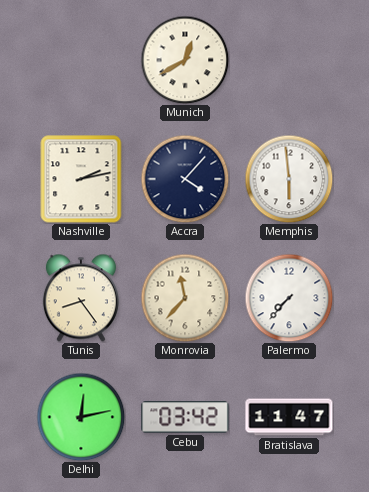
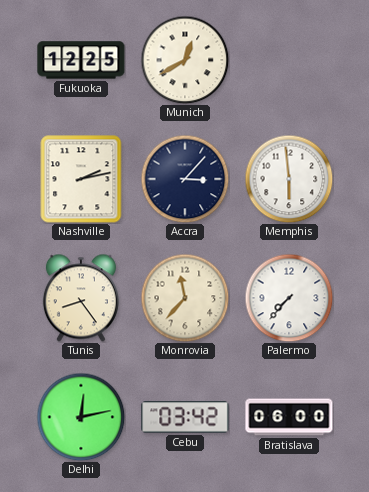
Fukuoka: none -> 12:25
Accra: 4:07 -> 3:07
Bratislava: 11:47 -> 06:00
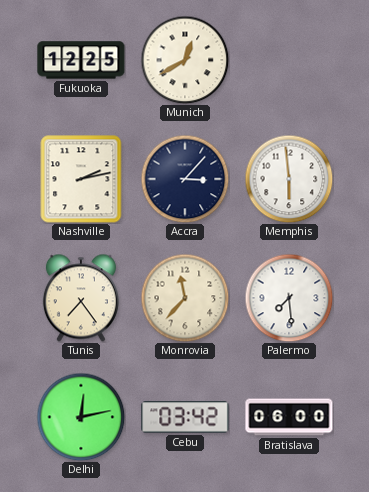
Tunis: 8:24 -> 7:24
Palermo: 7:37 -> 7:29
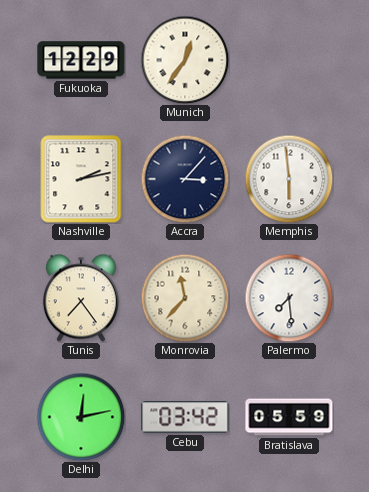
Fukuoka: 12:25 -> 12:29
Munich: 12:40 -> 12:36
Bratislava: 06:00 -> 05:59
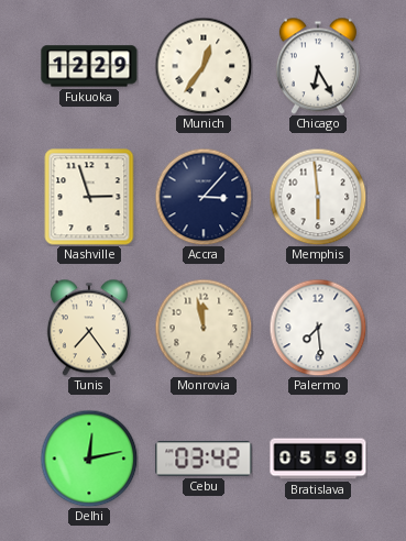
Chicago: none -> 6:25
Nashville: 2:13 -> 2:57
Monrovia: 11:37 -> 11:58
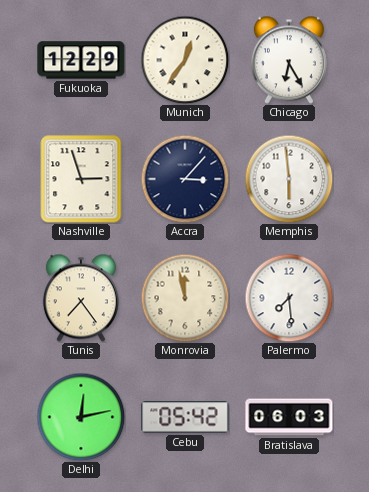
Cebu: 03:42 -> 05:42
Bratislava: 05:59 -> 06:03
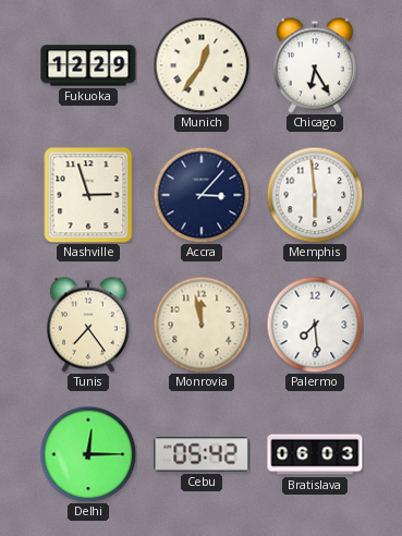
Delhi: 12:13 -> 12:15
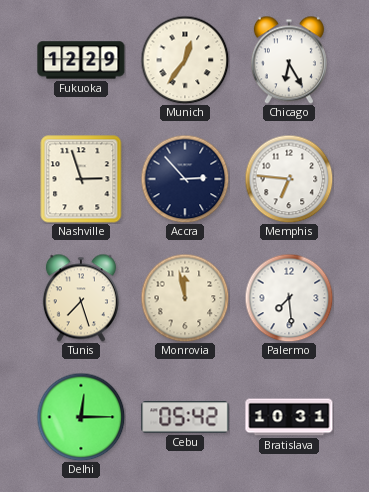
Accra: 3:07 -> 2:53
Memphis: 5:59 -> 6:46
Tunis: 7:24 -> 7:27
Bratislava: 06:03 -> 10:31
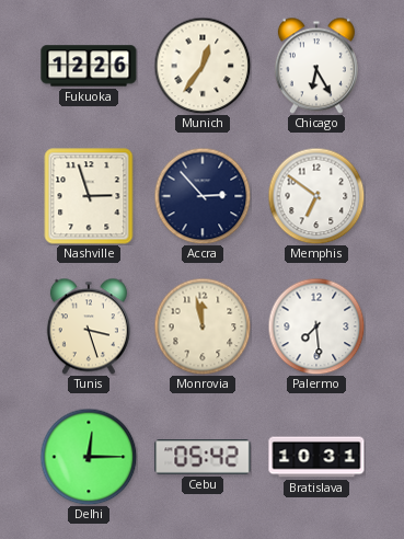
Fukuoka: 12:29 -> 12:26
Memphis: 6:46 -> 6:51
Tunis: 7:27 -> 3:27
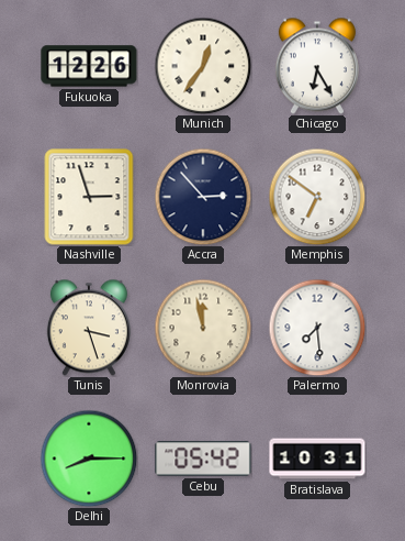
Delhi: 12:15 -> 8:15
